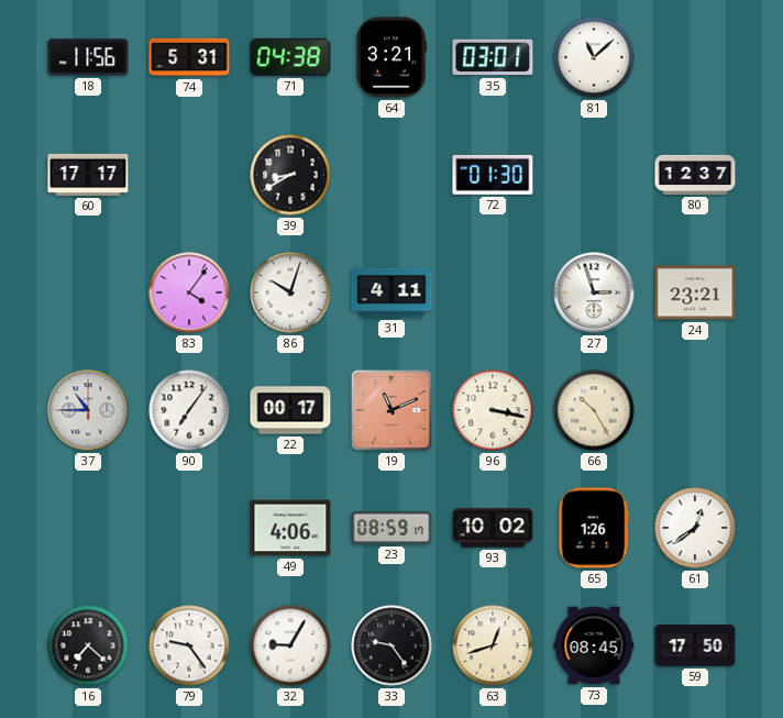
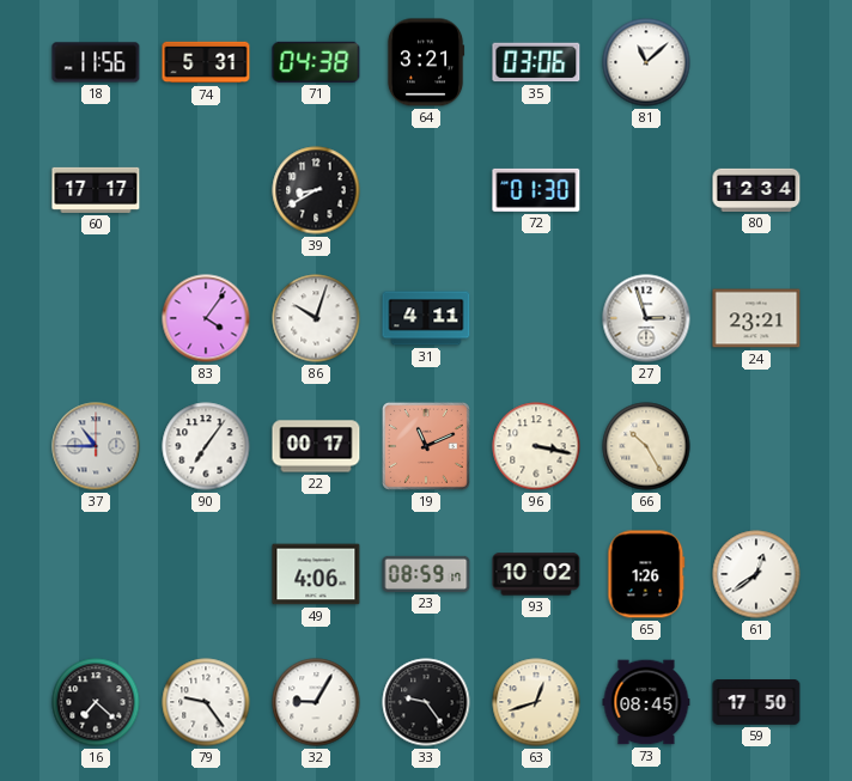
35: 03:01 -> 03:06
80: 12:37 -> 12:34
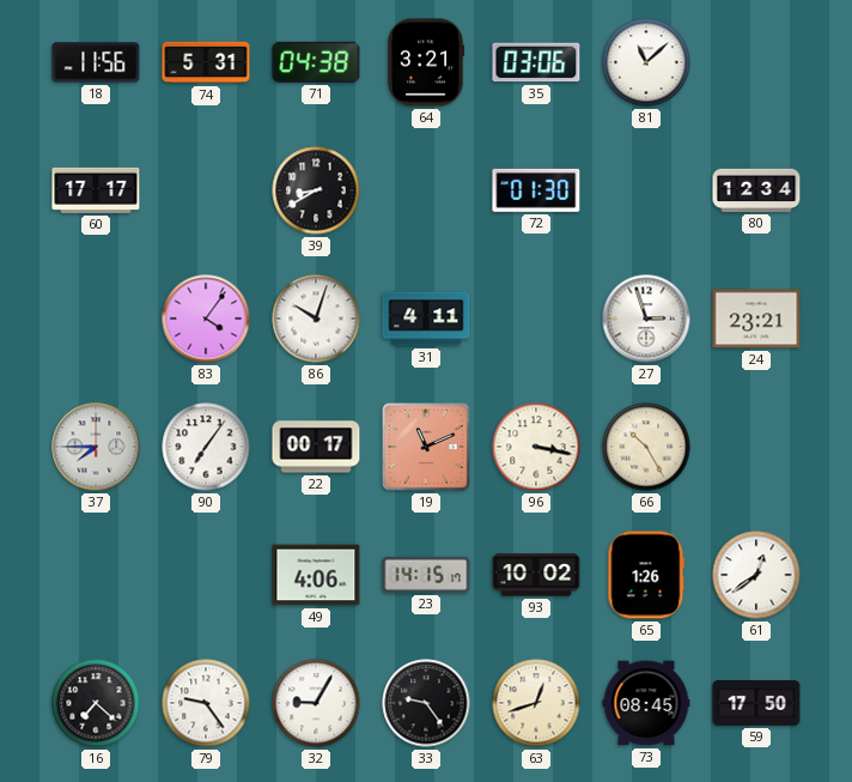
37: 10:45 -> 7:45
23: 08:59 -> 14:15
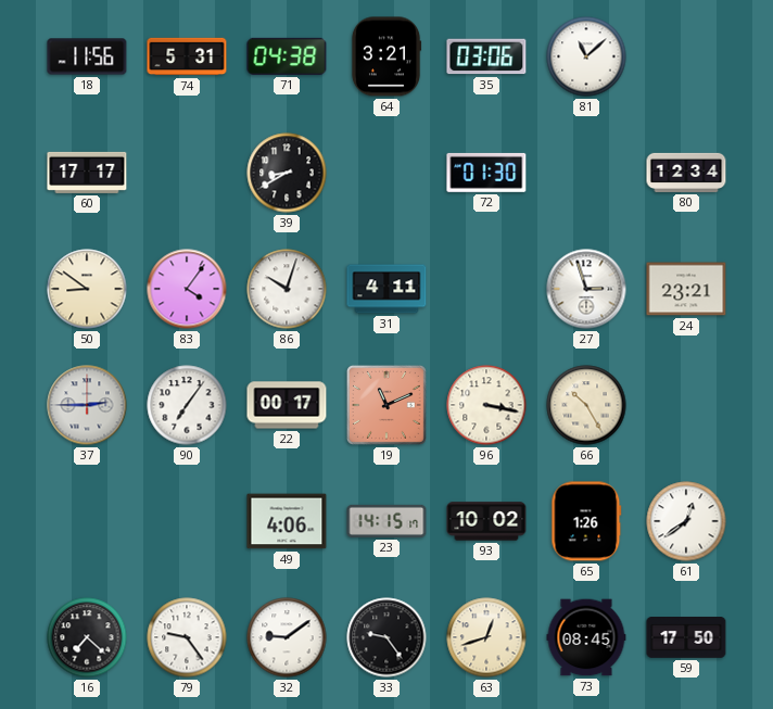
50: none -> 8:51
37: 7:45 -> 2:45
32: 9:05 -> 9:09
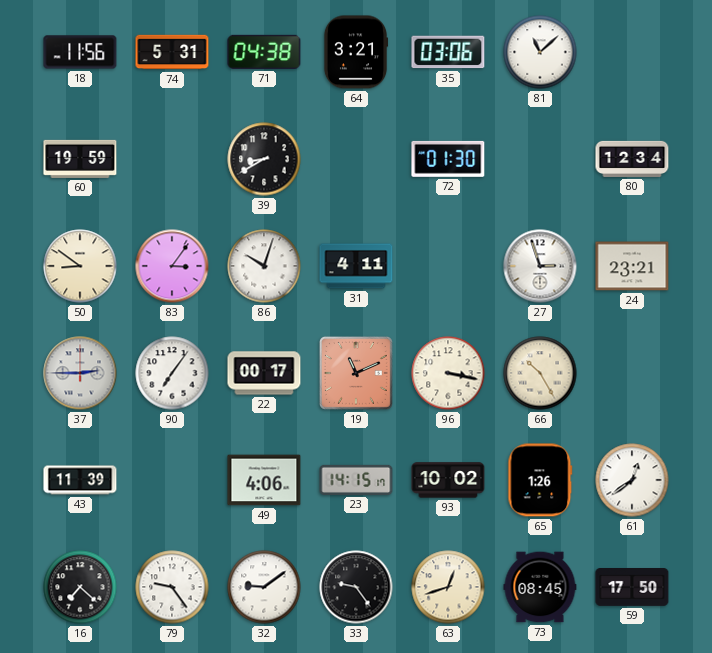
60: 17:17 -> 19:59
83: 4:06 -> 3:06
43: none -> 11:39
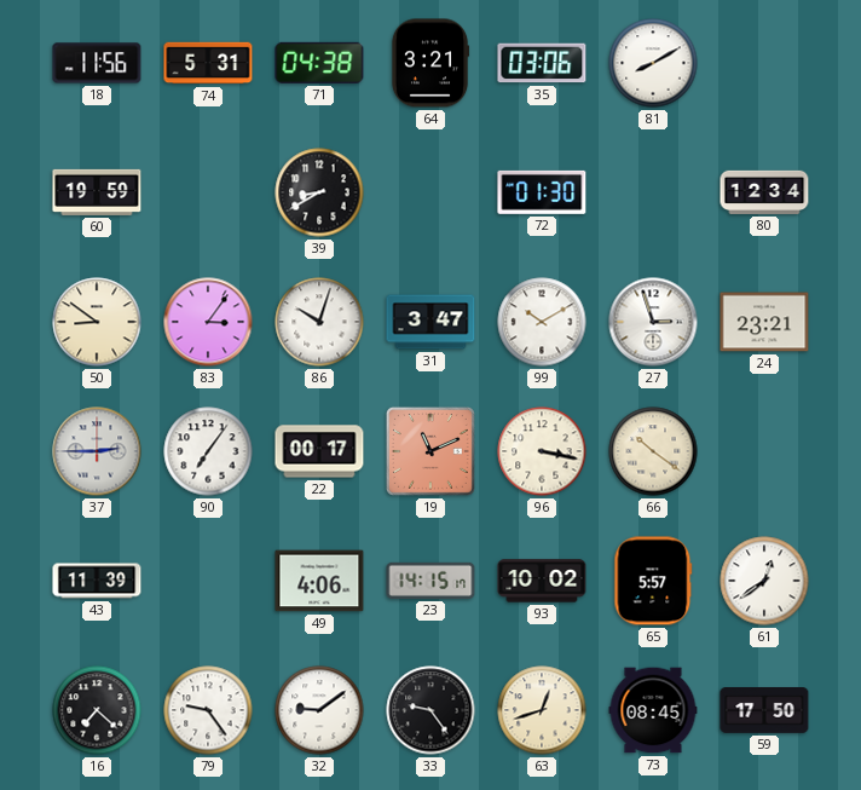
81: 11:08 -> 8:10
31: 4:11 -> 3:47
99: none -> 10:10
66: 10:25 -> 10:21
65: 1:26 -> 5:57
